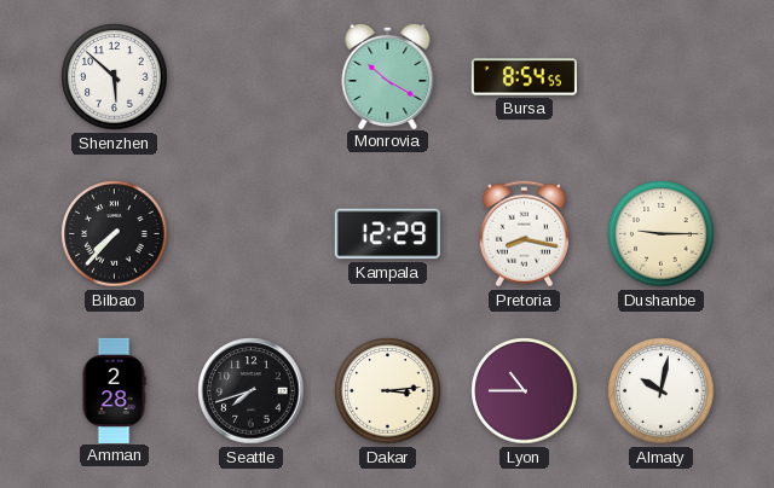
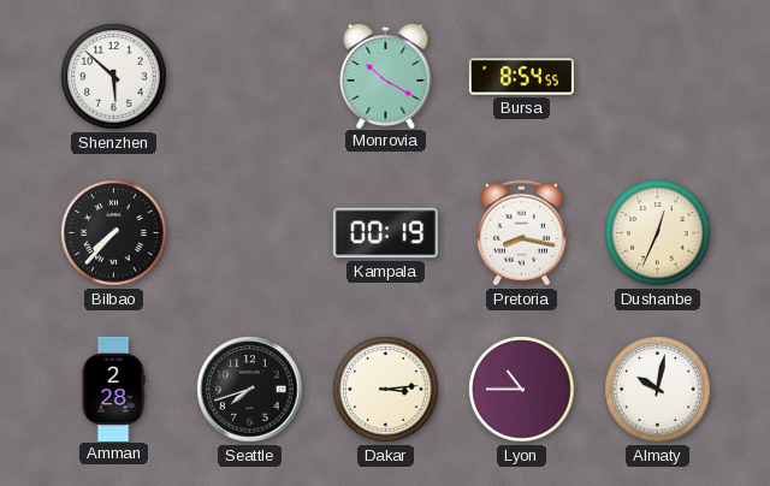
Kampala: 12:29 -> 00:19
Dushanbe: 9:15 -> 12:34
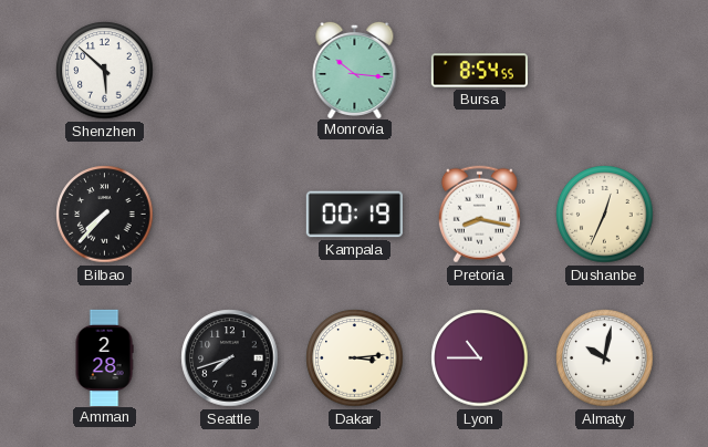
Monrovia: 10:20 -> 10:16
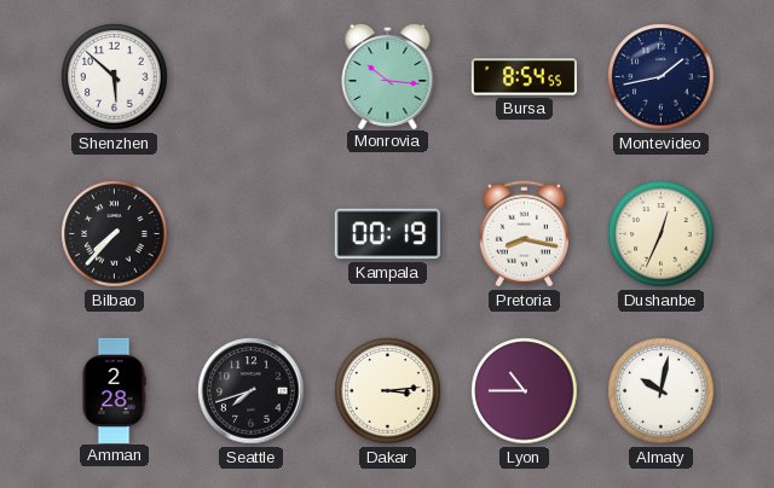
Montevideo: none -> 1:43
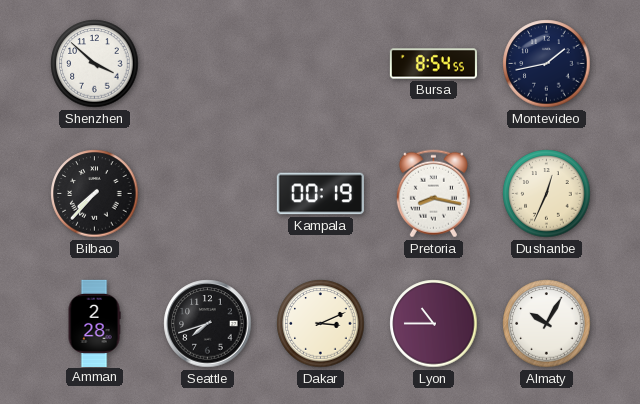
Shenzhen: 5:52 -> 3:52
Monrovia: 10:16 -> none
Dakar: 3:14 -> 3:11
Almaty: 10:02 -> 10:05
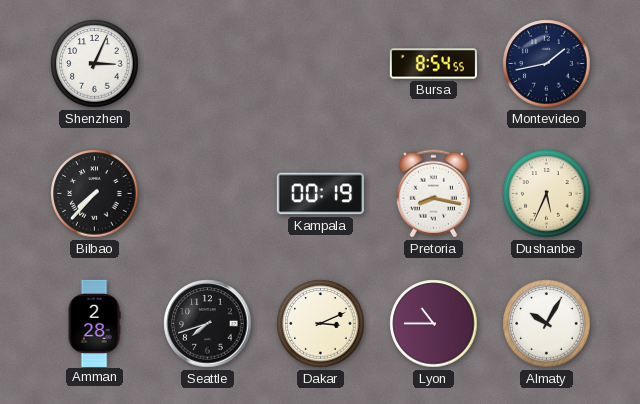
Shenzhen: 3:52 -> 3:04
Dushanbe: 12:34 -> 5:34
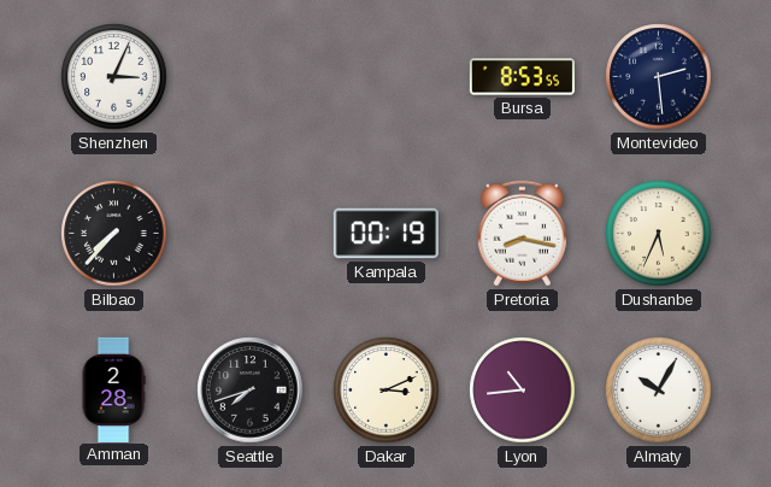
Bursa: 8:54 -> 8:53
Montevideo: 1:43 -> 2:29
Lyon: 10:45 -> 10:44
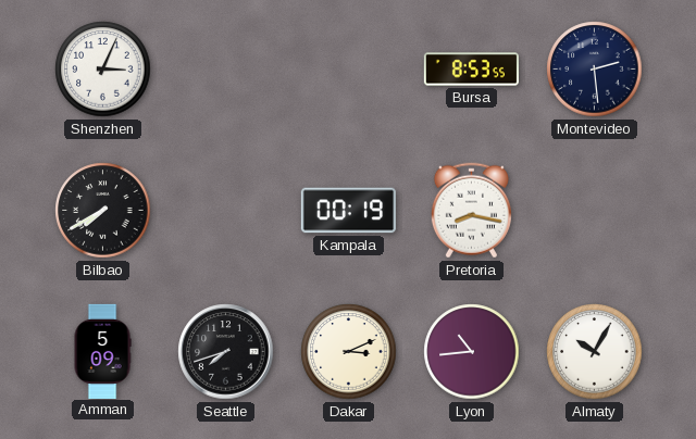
Bilbao: 7:37 -> 7:40
Dushanbe: 5:34 -> none
Amman: 2:28 -> 5:09
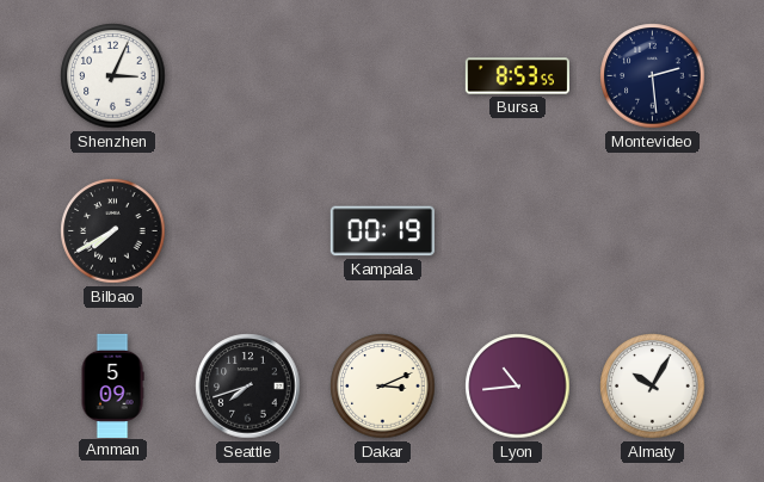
Pretoria: 8:17 -> none
